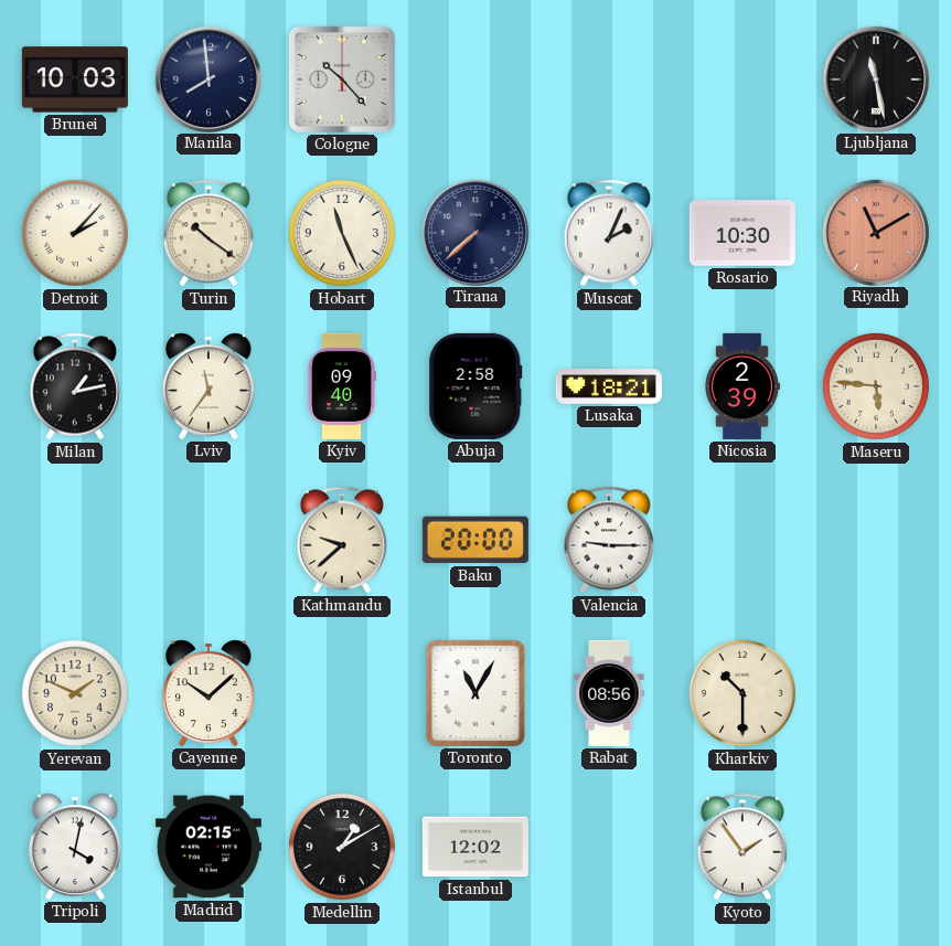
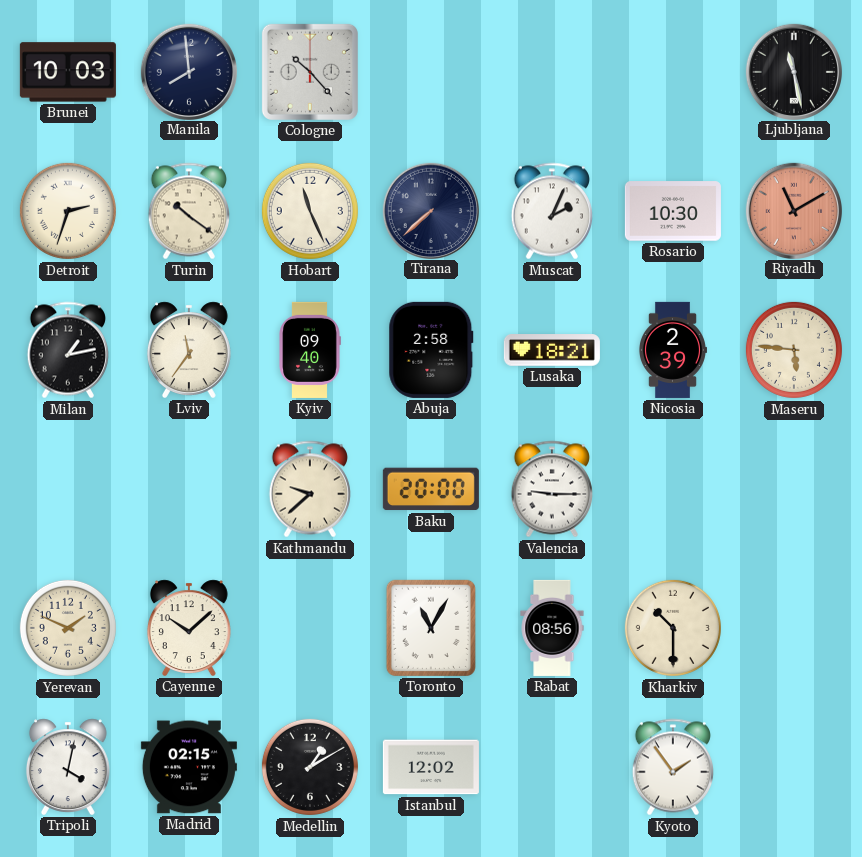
Detroit: 2:07 -> 2:33
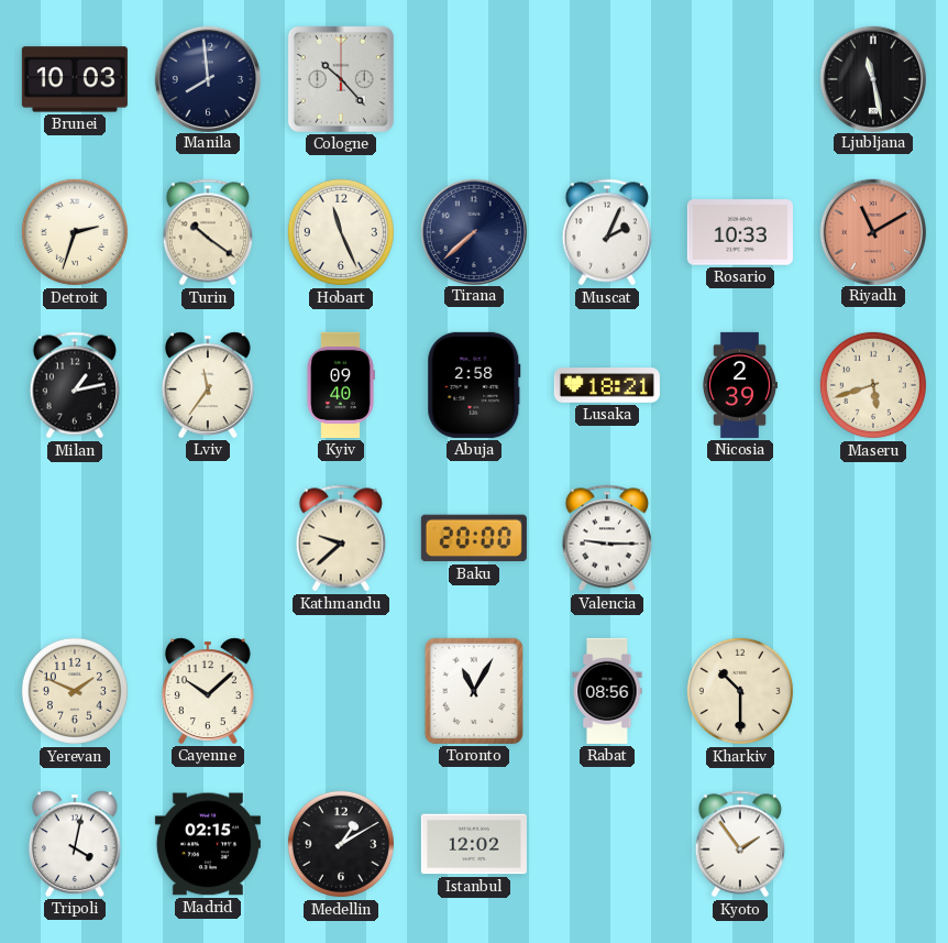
Rosario: 10:30 -> 10:33
Maseru: 5:46 -> 5:42
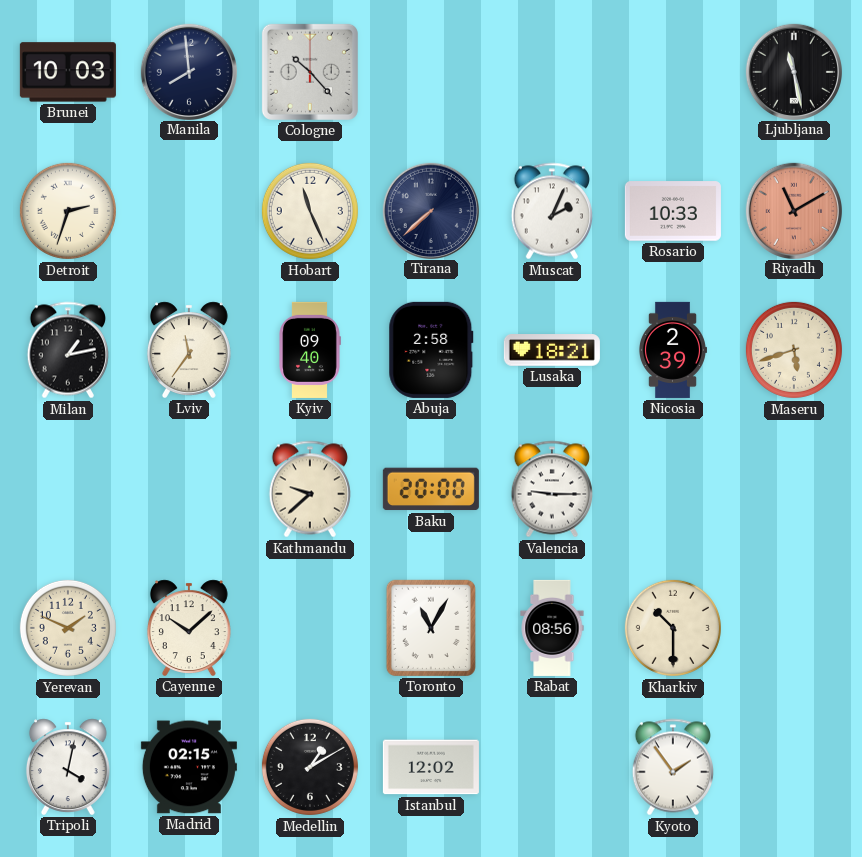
Turin: 10:21 -> none
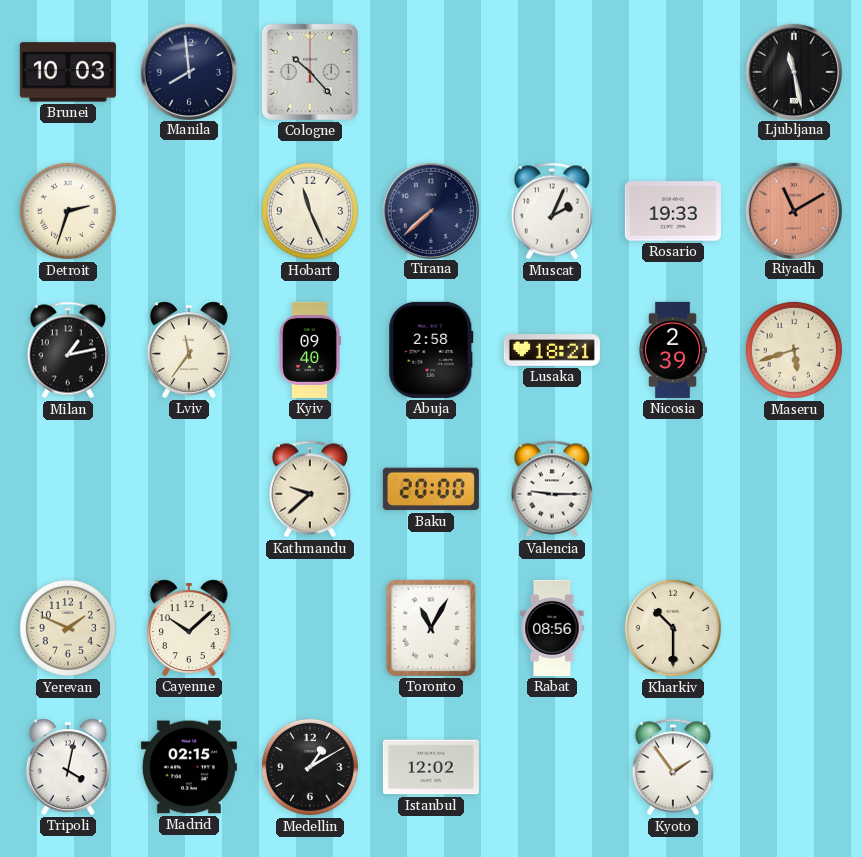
Rosario: 10:33 -> 19:33
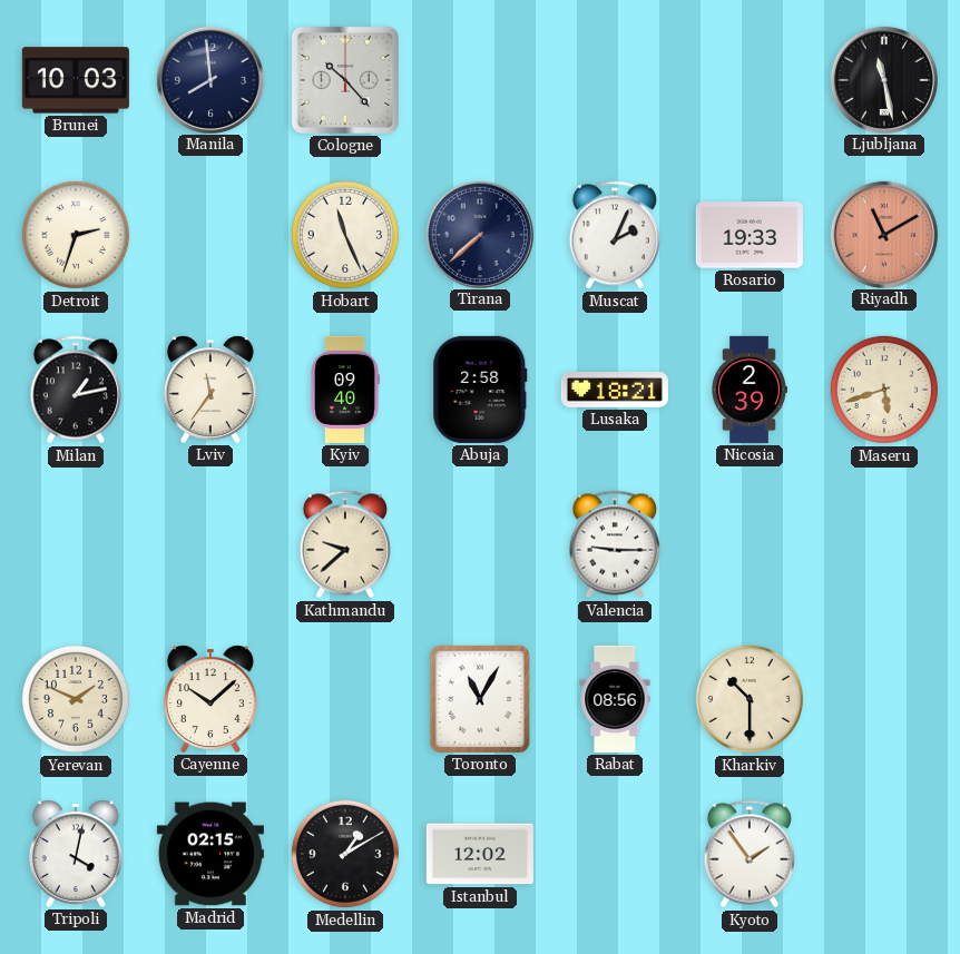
Baku: 20:00 -> none
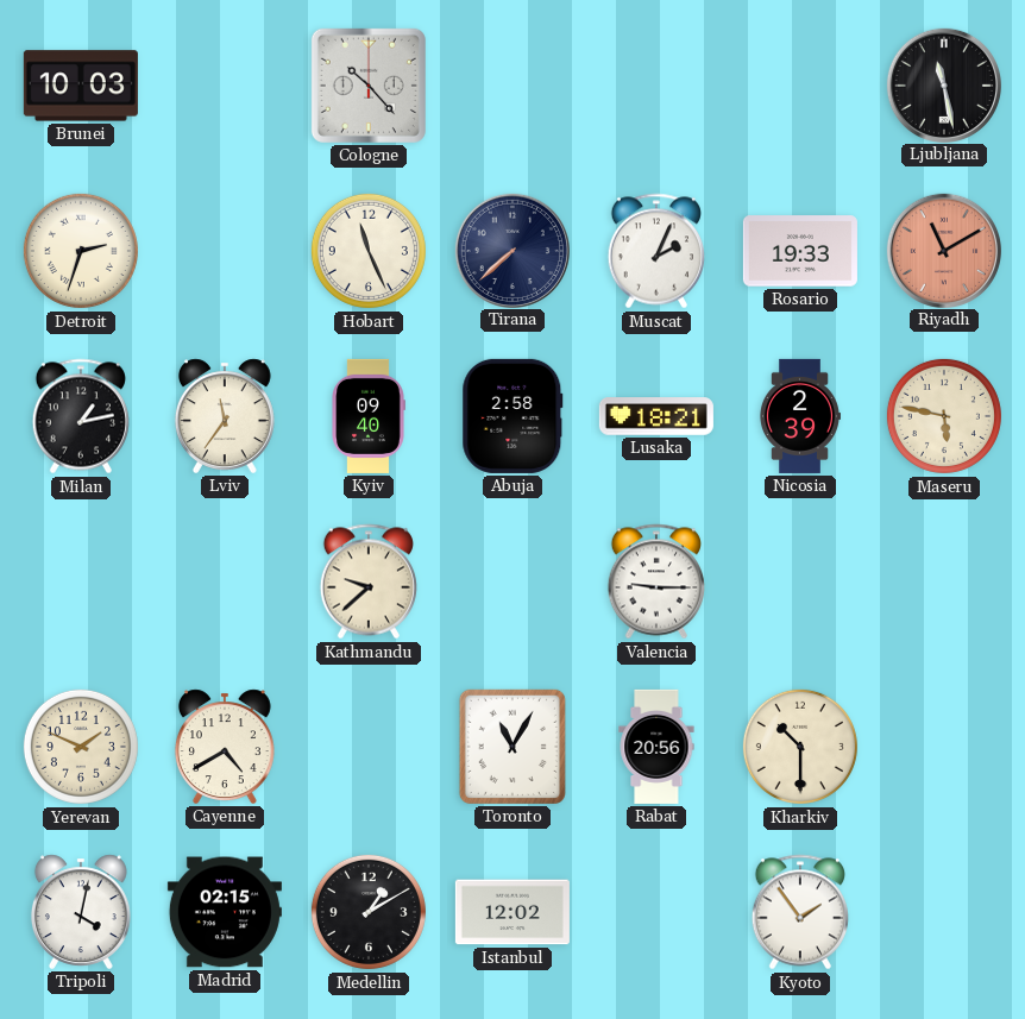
Manila: 7:59 -> none
Maseru: 5:42 -> 5:47
Cayenne: 10:08 -> 4:40
Rabat: 08:56 -> 20:56
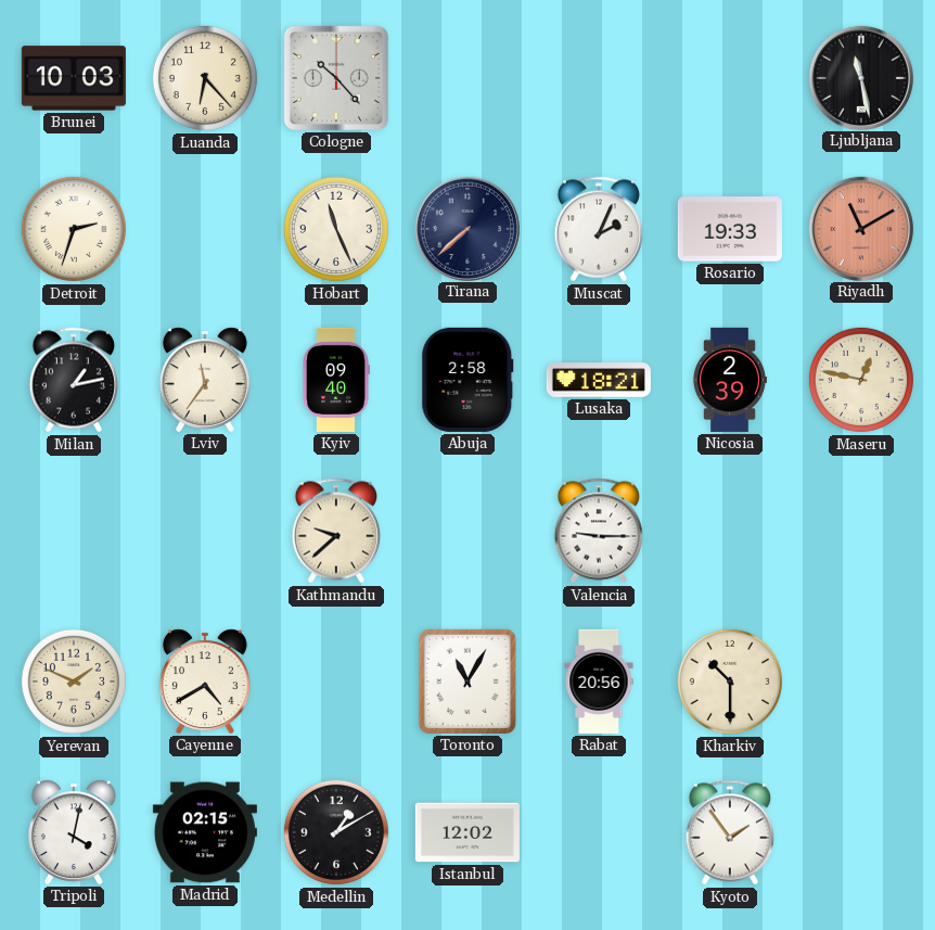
Luanda: none -> 6:23
Maseru: 5:47 -> 12:47
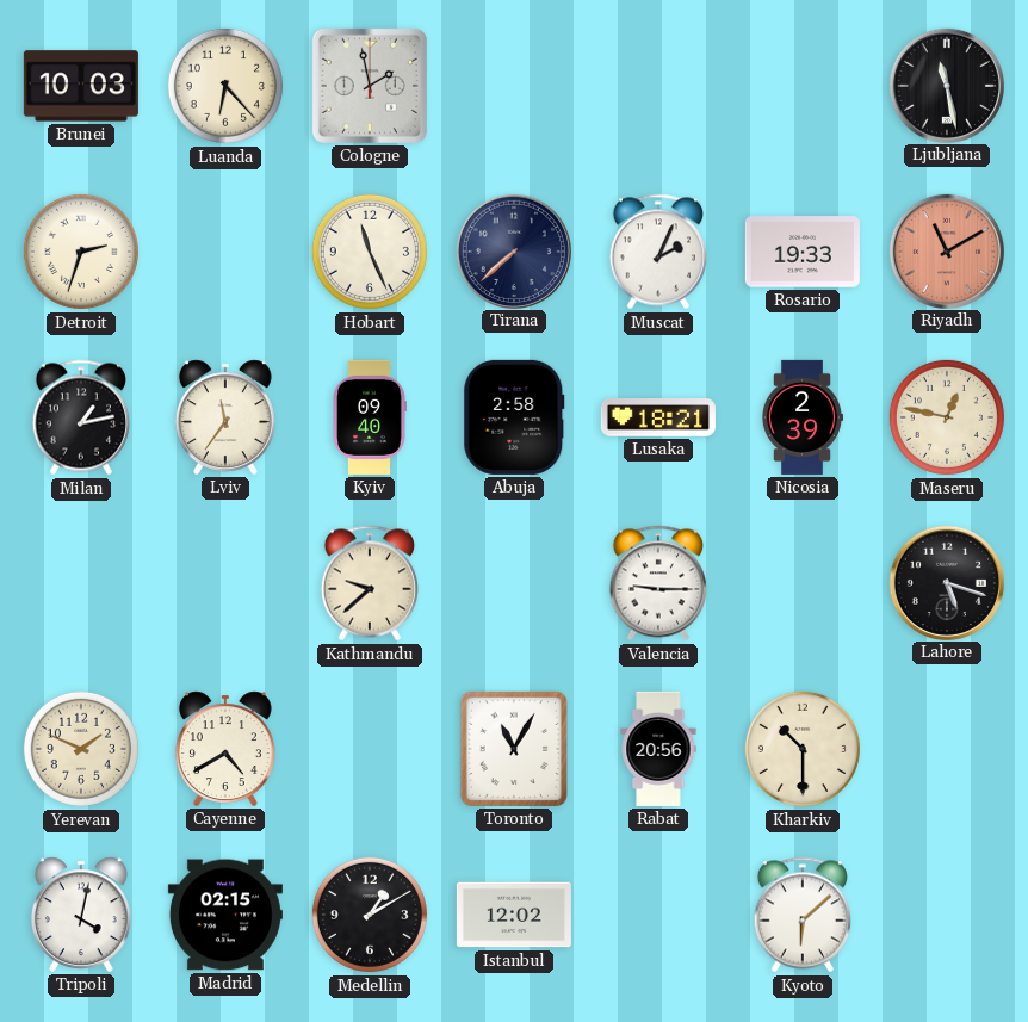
Cologne: 10:23 -> 1:58
Lahore: none -> 5:18
Kyoto: 1:54 -> 6:08
